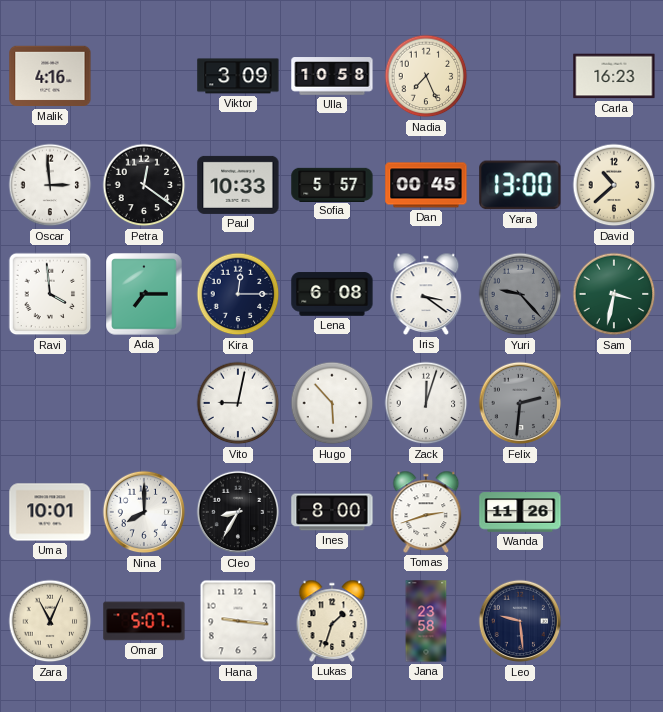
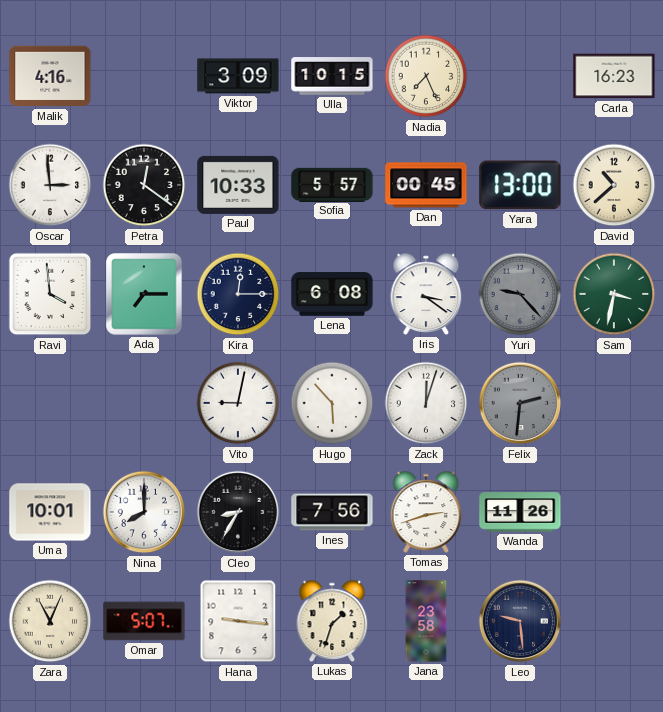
Ulla: 10:58 -> 10:15
Ines: 8:00 -> 7:56
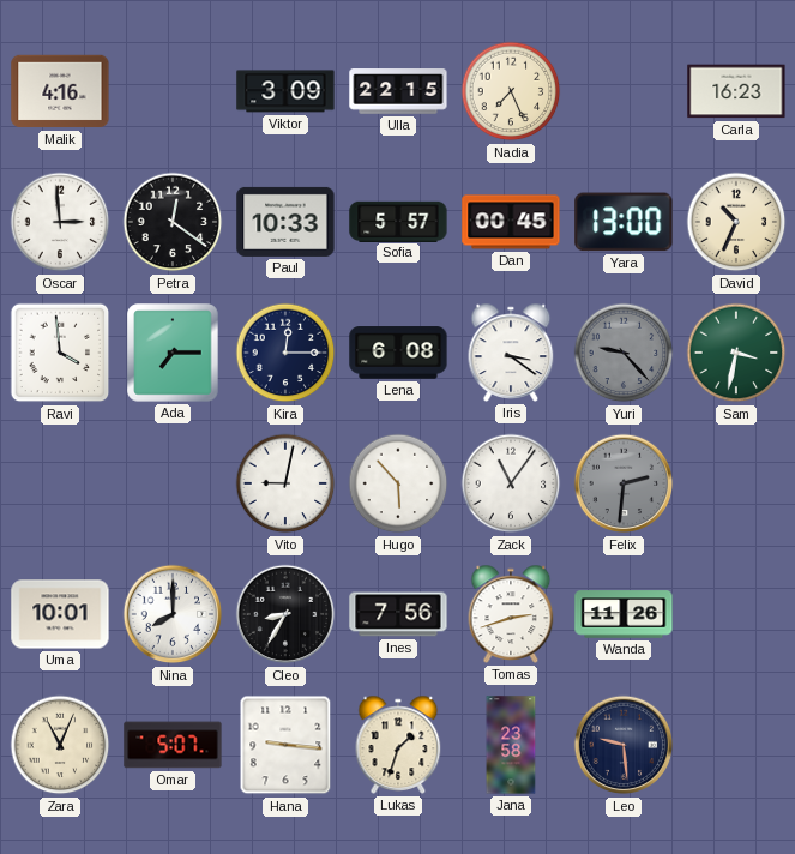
Ulla: 10:15 -> 22:15
David: 10:38 -> 10:34
Zack: 12:03 -> 11:06
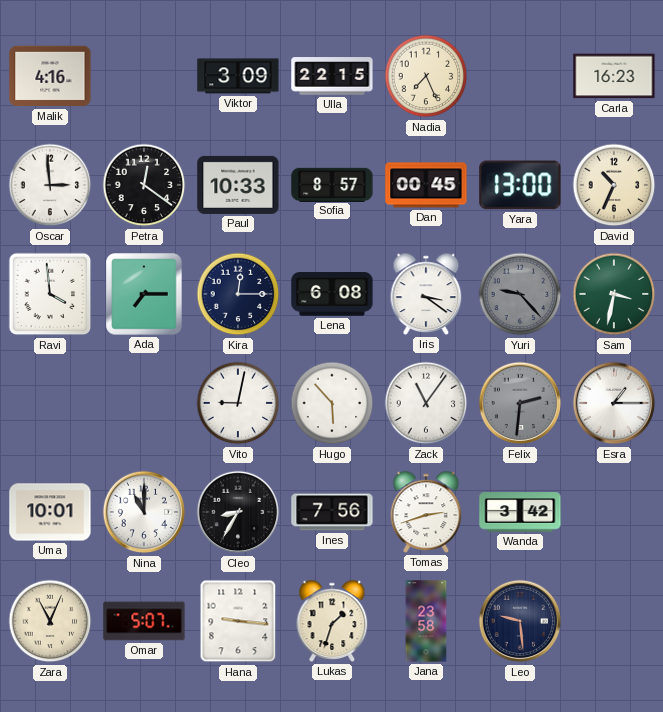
Sofia: 5:57 -> 8:57
Esra: none -> 1:15
Nina: 8:00 -> 11:00
Wanda: 11:26 -> 3:42
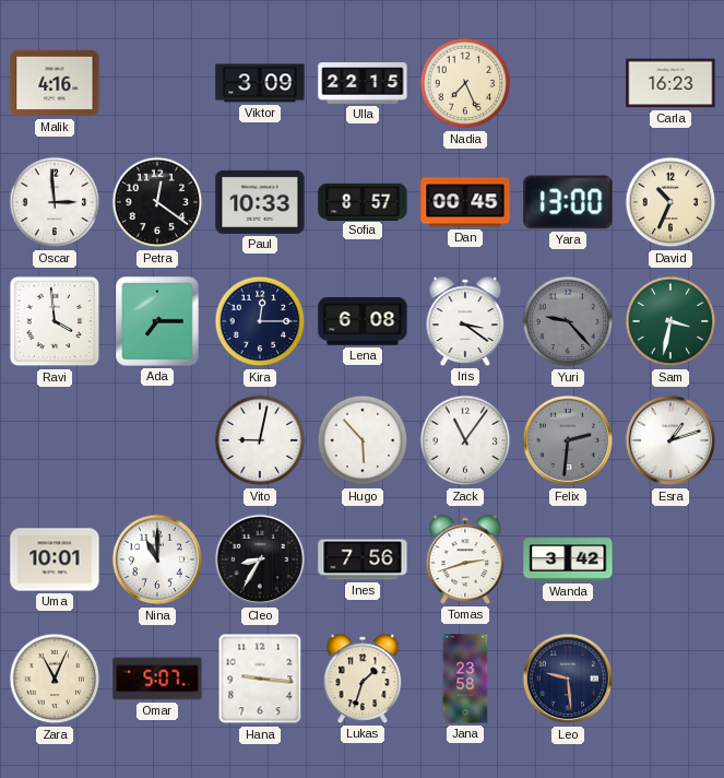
Esra: 1:15 -> 1:12
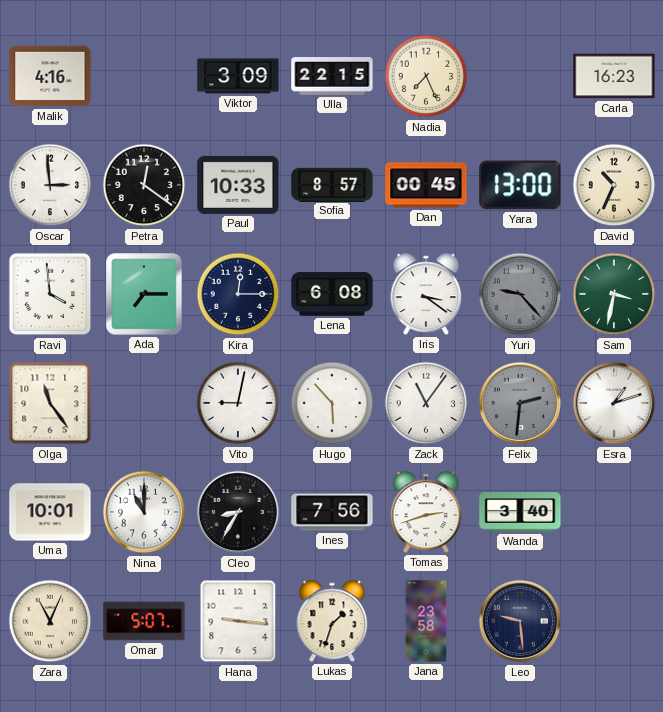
Olga: none -> 11:24
Wanda: 3:42 -> 3:40
